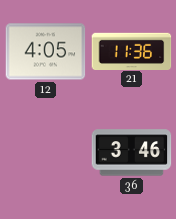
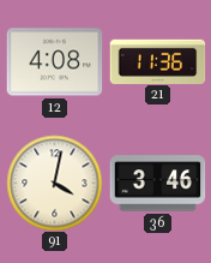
12: 4:05 -> 4:08
91: none -> 4:02
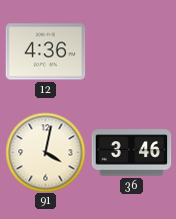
12: 4:08 -> 4:36
21: 11:36 -> none
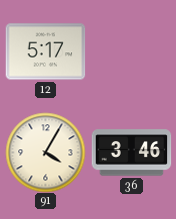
12: 4:36 -> 5:17
91: 4:02 -> 4:05
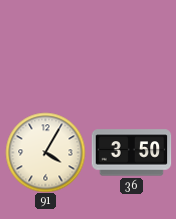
12: 5:17 -> none
36: 3:46 -> 3:50
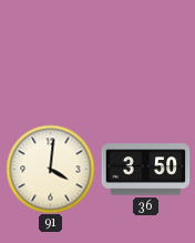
91: 4:05 -> 4:01
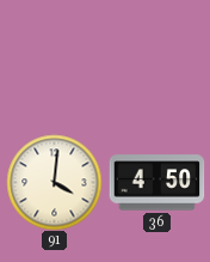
36: 3:50 -> 4:50
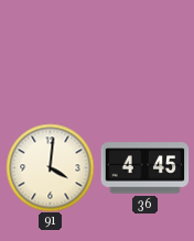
36: 4:50 -> 4:45
